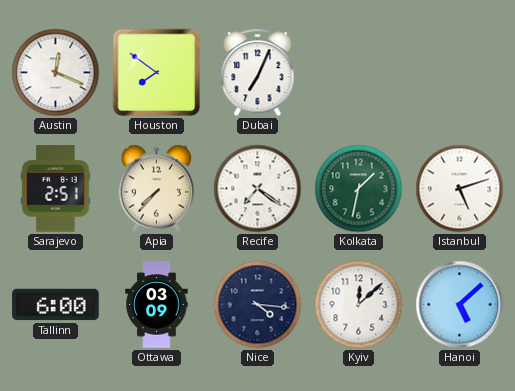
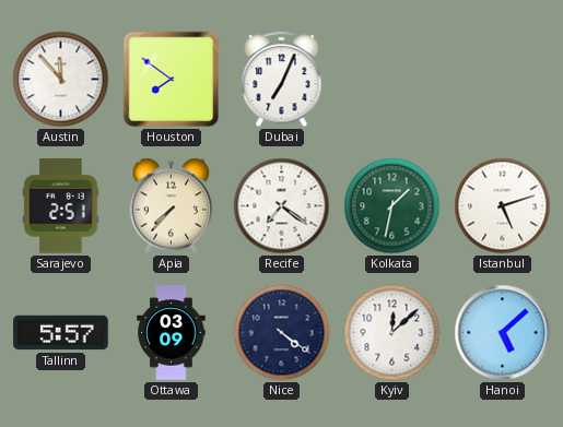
Austin: 12:19 -> 11:53
Tallinn: 6:00 -> 5:57
Nice: 4:16 -> 4:21
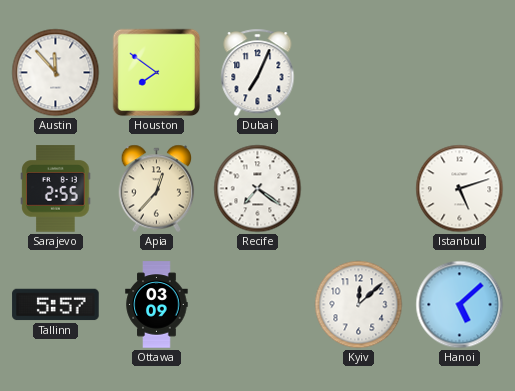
Sarajevo: 2:51 -> 2:55
Apia: 7:37 -> 12:37
Kolkata: 1:32 -> none
Nice: 4:21 -> none
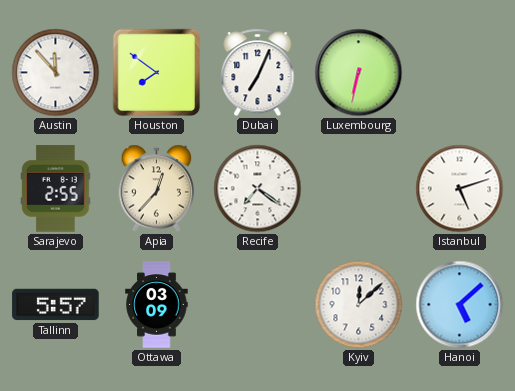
Luxembourg: none -> 6:32
